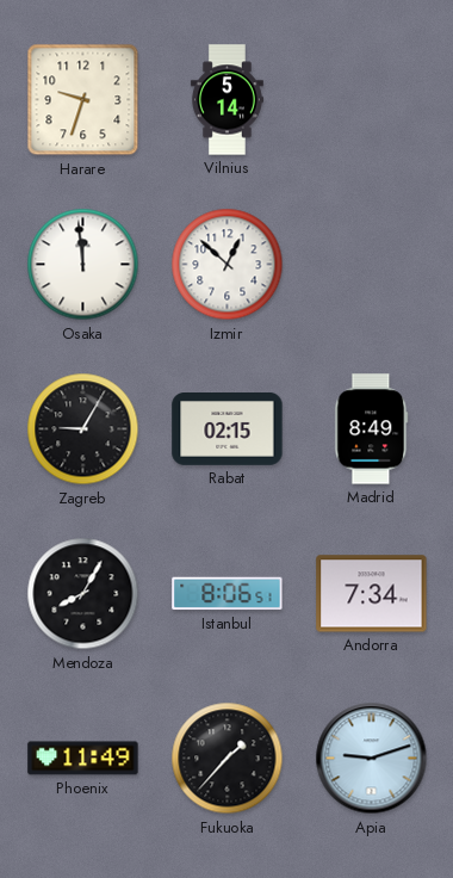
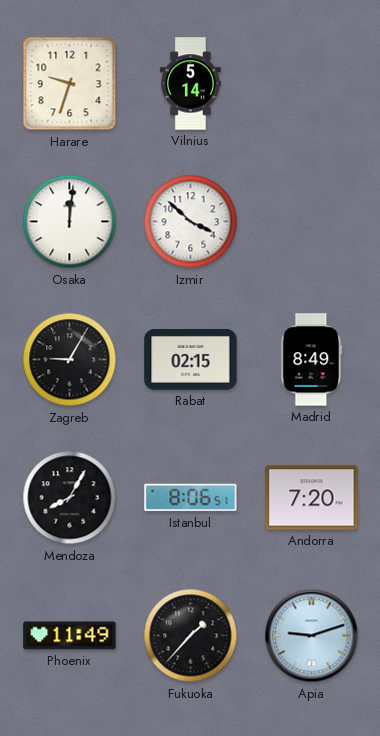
Osaka: 11:59 -> 12:01
Izmir: 12:52 -> 3:52
Andorra: 7:34 -> 7:20
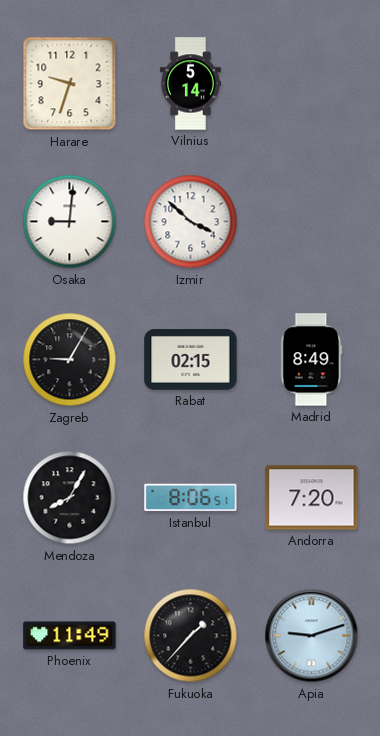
Osaka: 12:01 -> 9:01
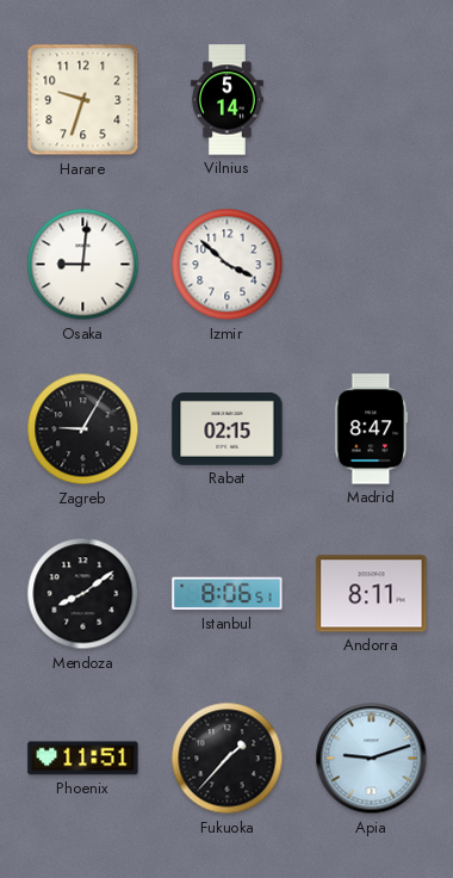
Madrid: 8:49 -> 8:47
Mendoza: 8:05 -> 8:09
Andorra: 7:20 -> 8:11
Phoenix: 11:49 -> 11:51
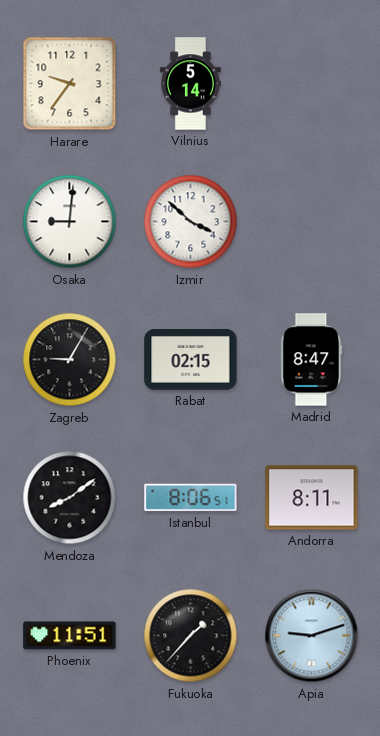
Harare: 9:33 -> 9:36
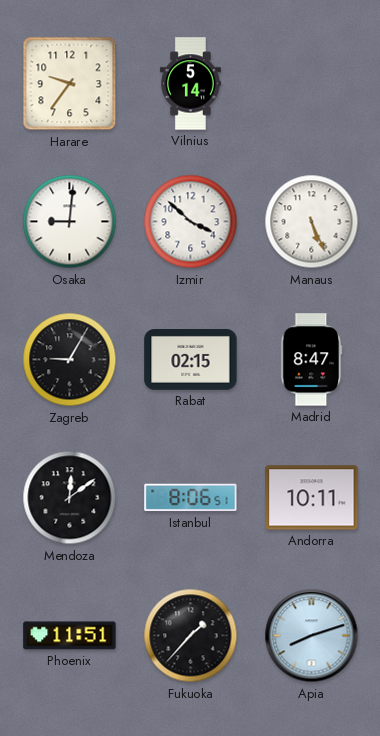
Manaus: none -> 5:26
Mendoza: 8:09 -> 12:09
Andorra: 8:11 -> 10:11
Apia: 9:12 -> 8:12
